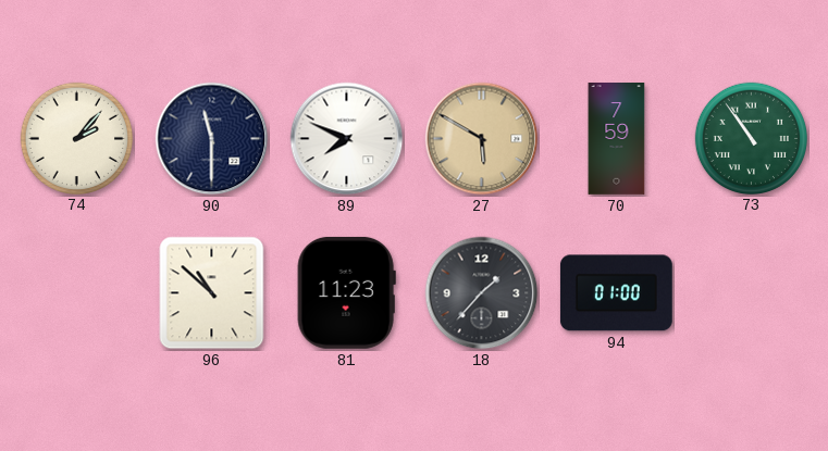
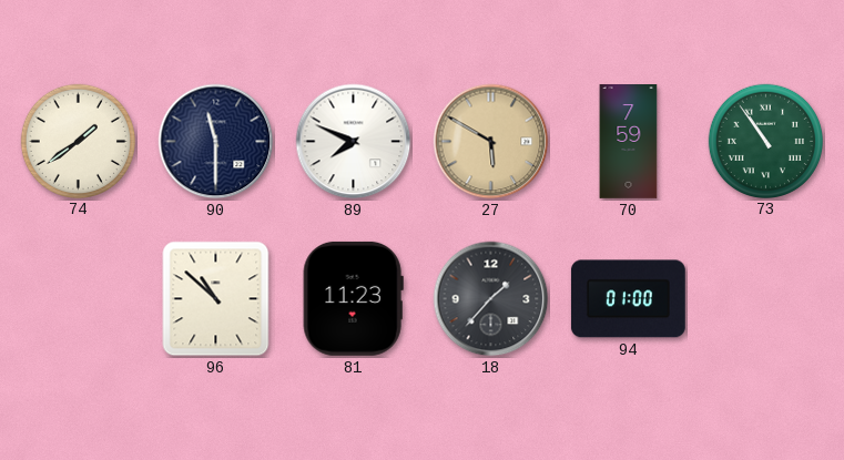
74: 2:07 -> 1:39
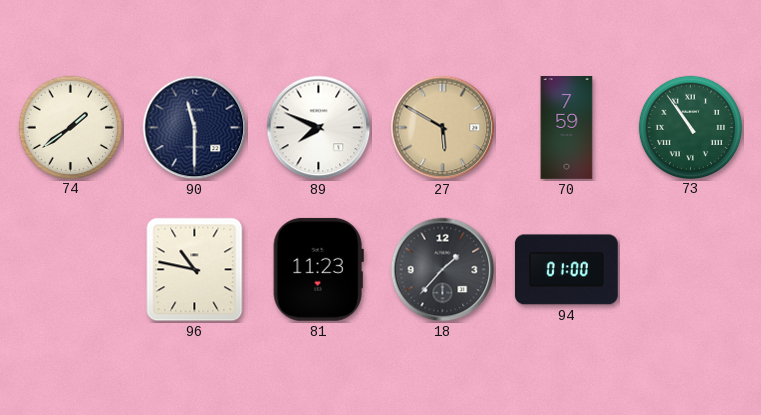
96: 10:52 -> 10:47
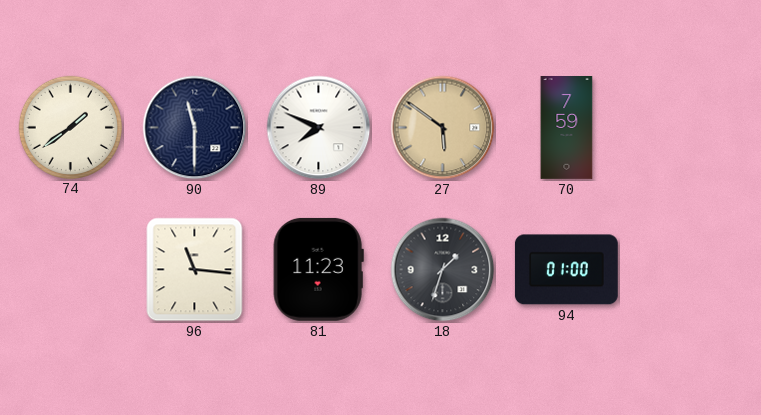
27: 5:50 -> 5:51
73: 10:54 -> none
96: 10:47 -> 11:16
18: 1:37 -> 1:33
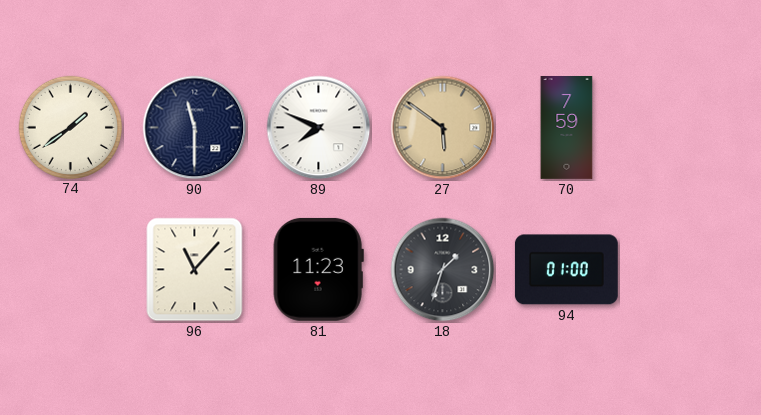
96: 11:16 -> 11:07
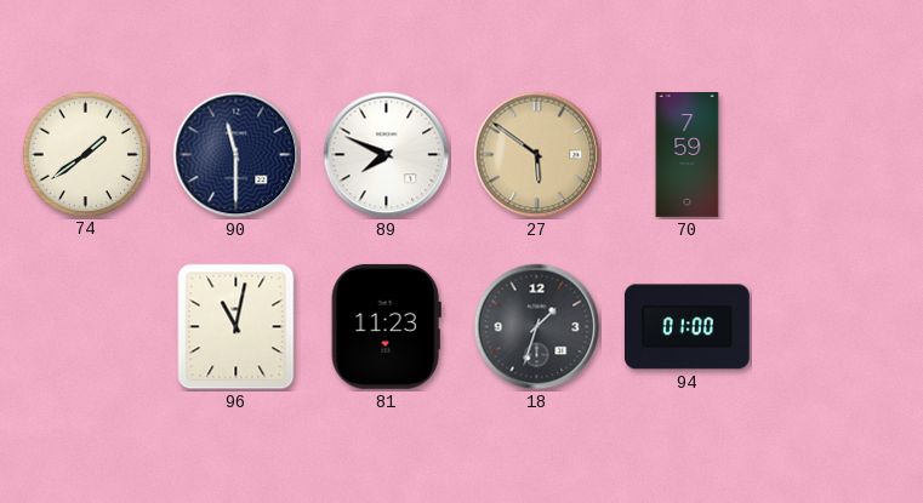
96: 11:07 -> 11:02
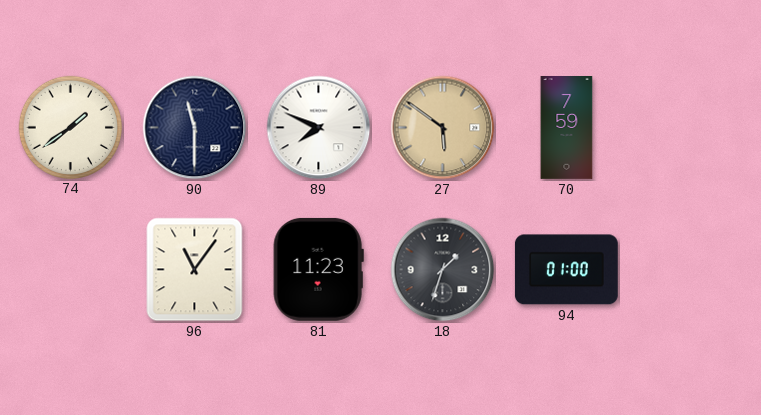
96: 11:02 -> 11:06
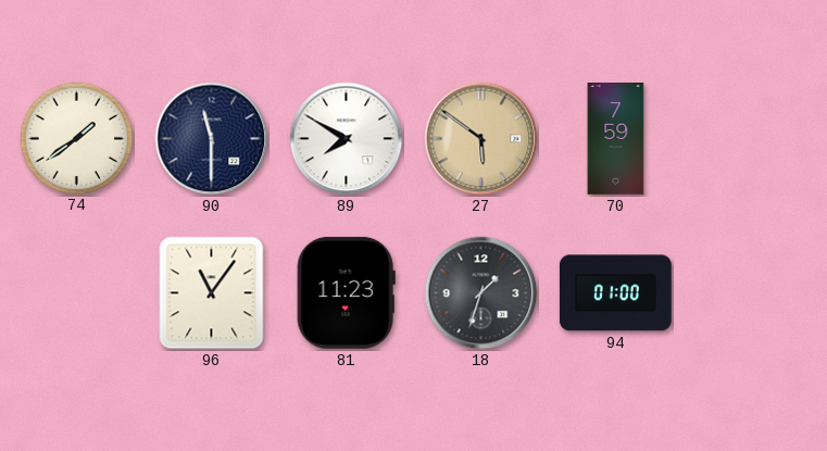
89: 7:49 -> 7:50
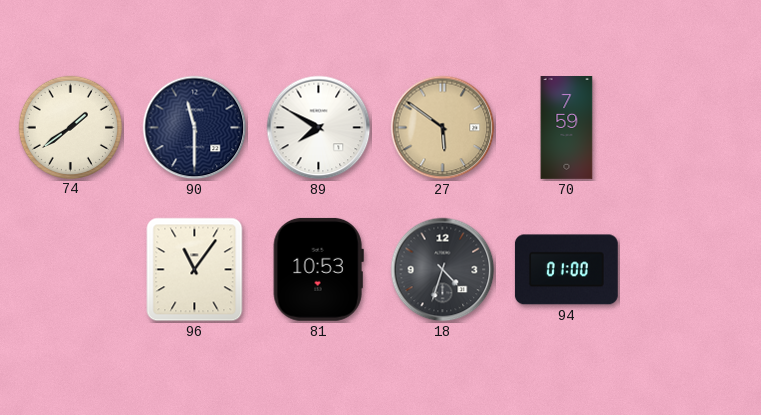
81: 11:23 -> 10:53
18: 1:33 -> 4:33
